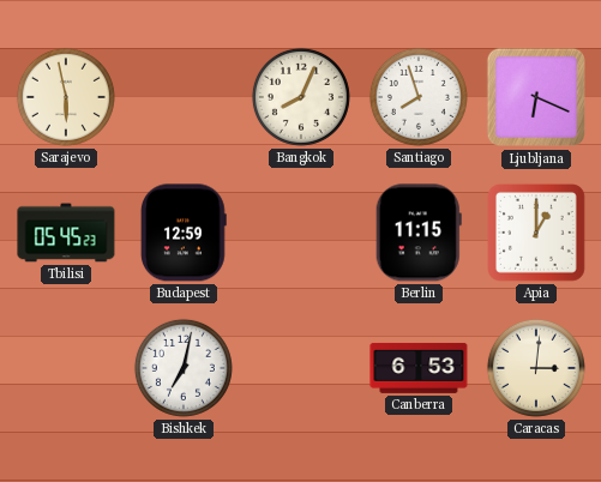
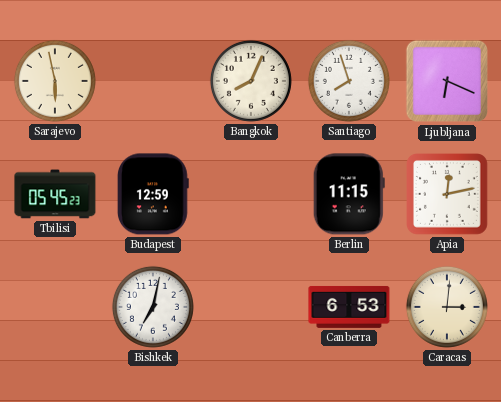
Apia: 1:00 -> 12:13
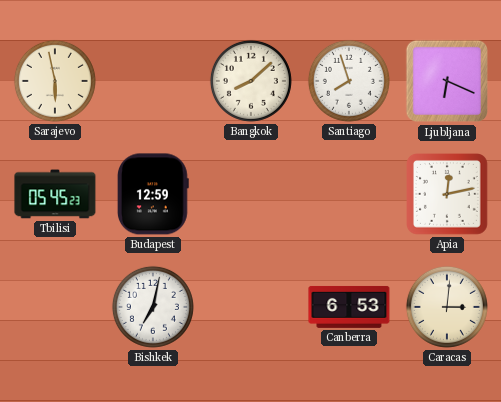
Bangkok: 8:04 -> 8:08
Berlin: 11:15 -> none
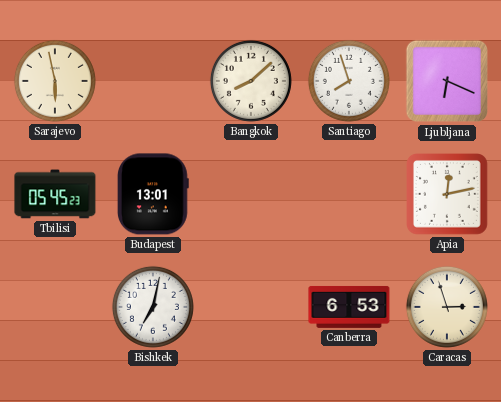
Budapest: 12:59 -> 13:01
Caracas: 3:01 -> 2:57
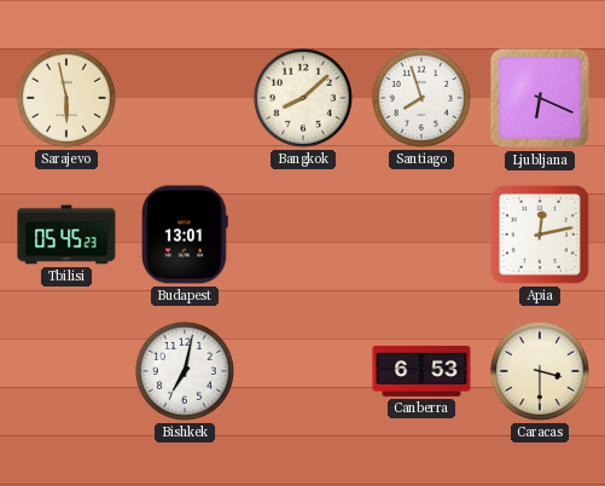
Caracas: 2:57 -> 3:30
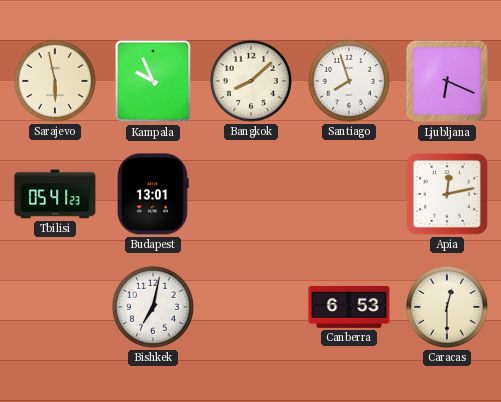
Kampala: none -> 9:56
Tbilisi: 05:45 -> 05:41
Caracas: 3:30 -> 12:30
